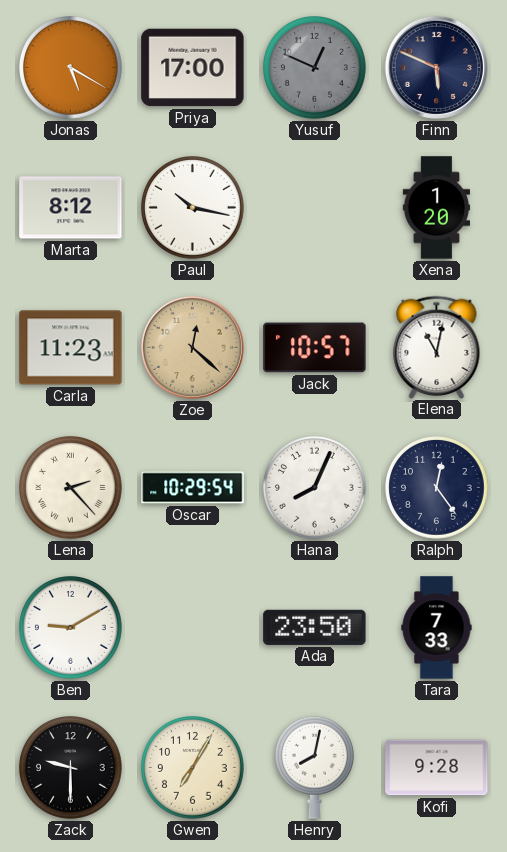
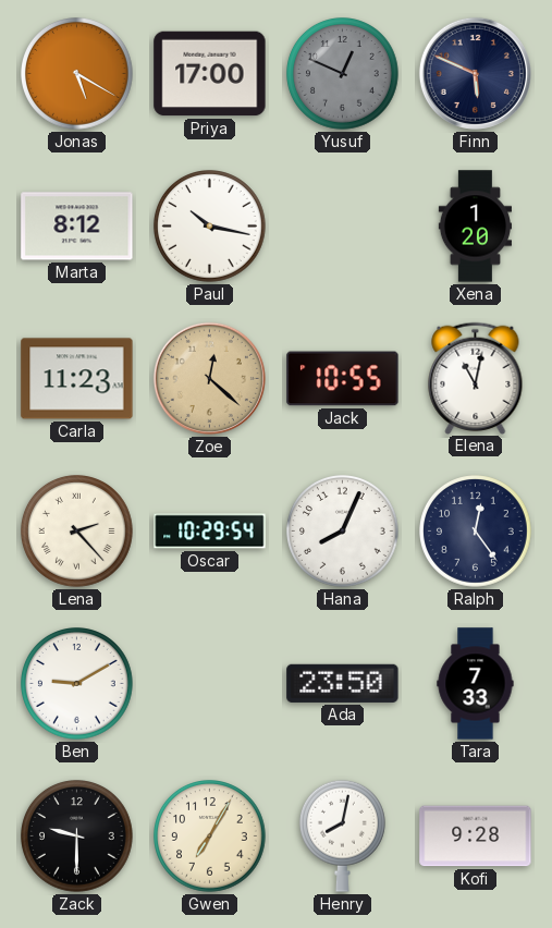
Jack: 10:57 -> 10:55
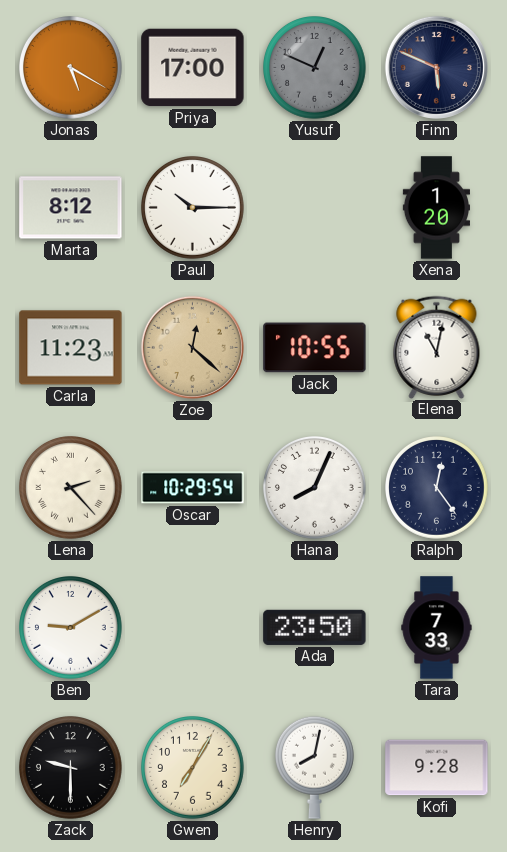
Paul: 10:17 -> 10:15
